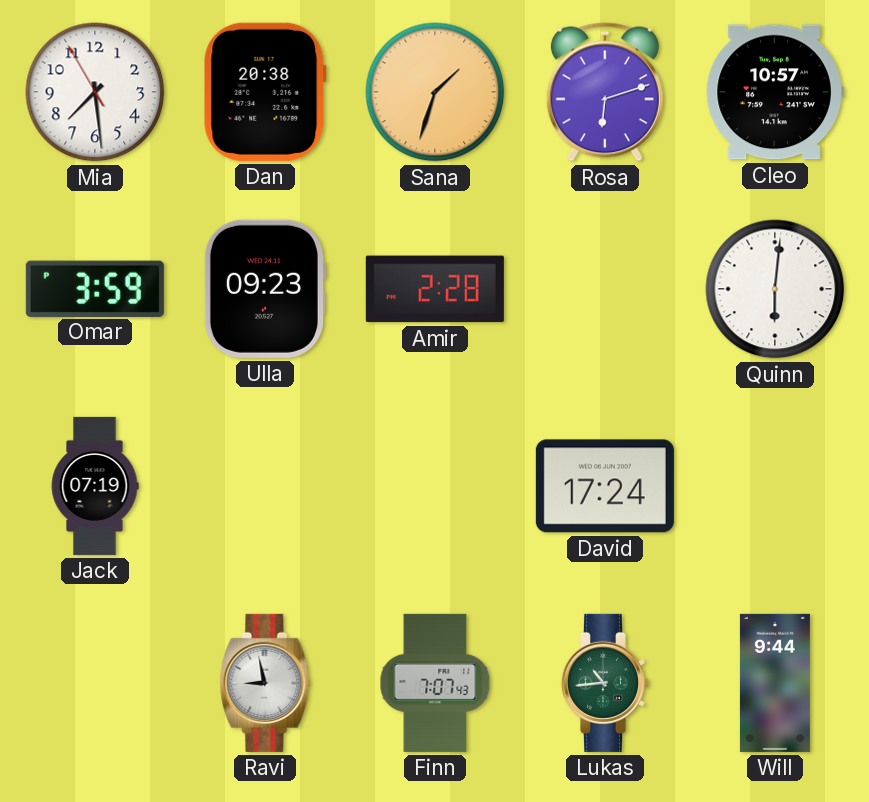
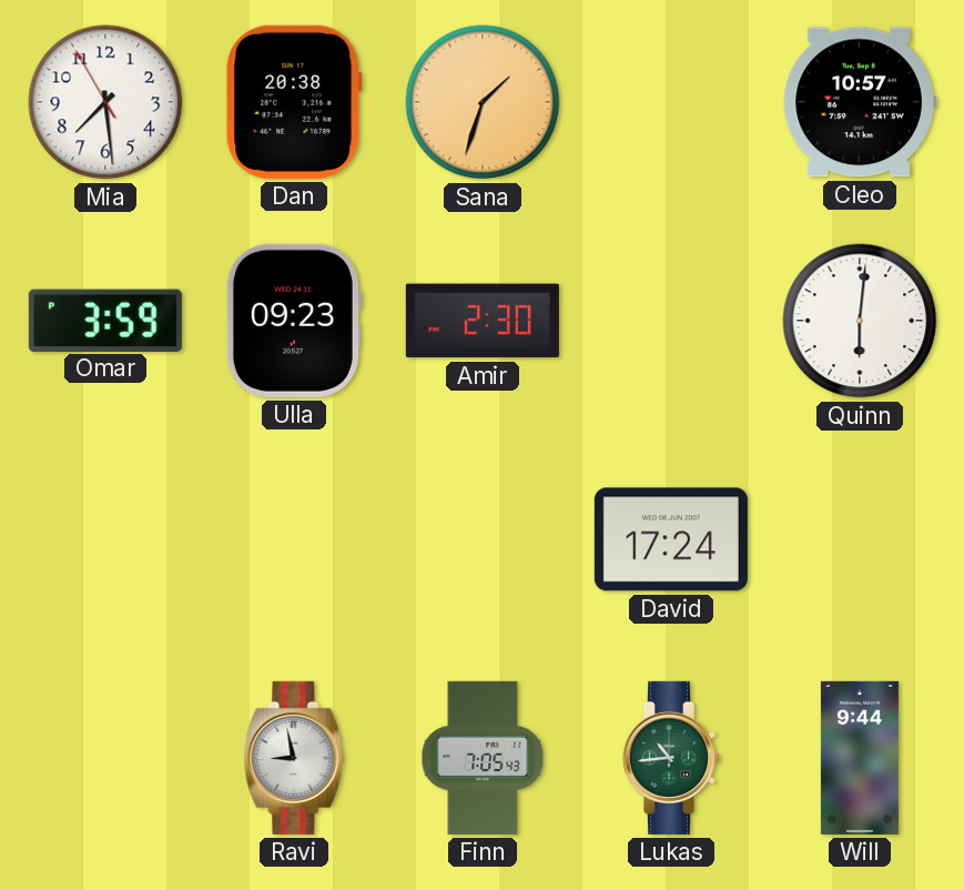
Rosa: 6:12 -> none
Amir: 2:28 -> 2:30
Jack: 07:19 -> none
Finn: 7:07 -> 7:05
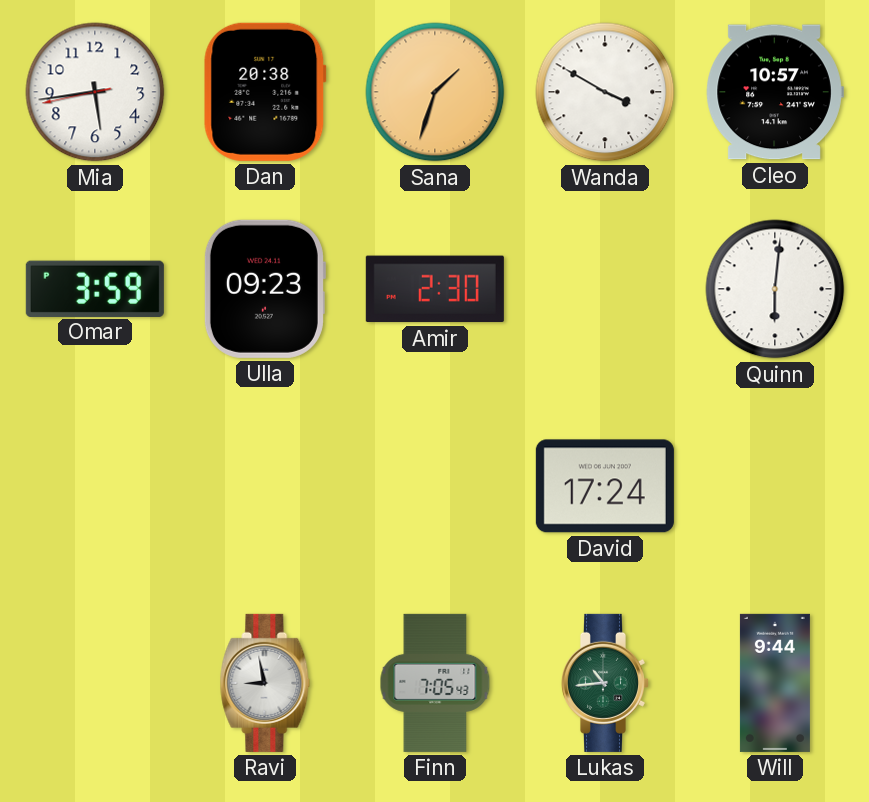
Mia: 7:28 -> 5:43
Wanda: none -> 3:50
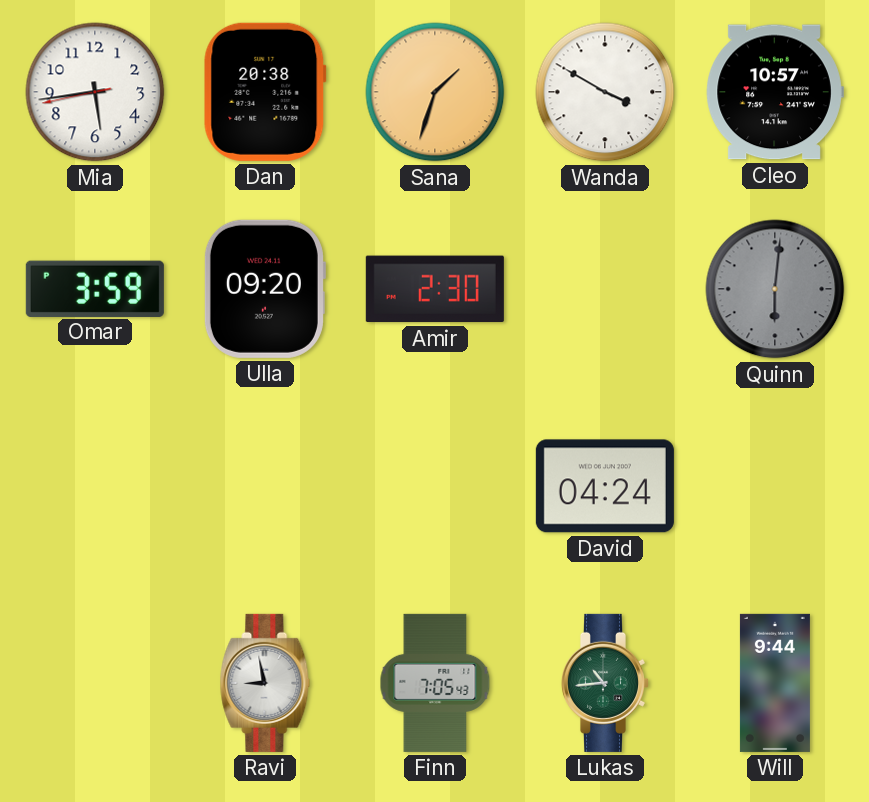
Ulla: 09:23 -> 09:20
Quinn dial: white -> grey
David: 17:24 -> 04:24
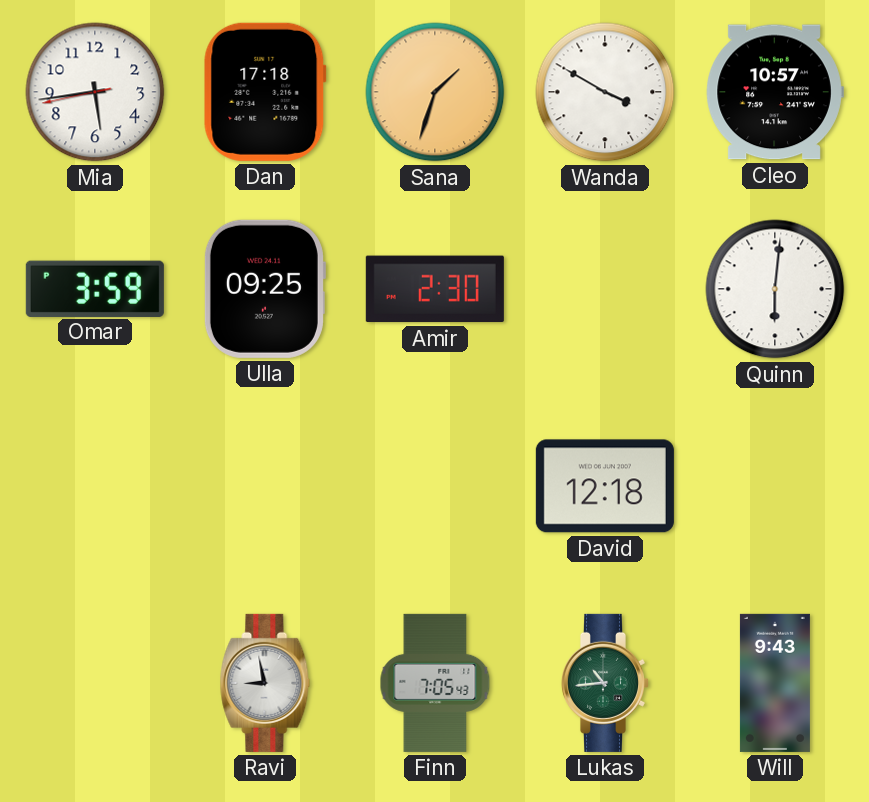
Dan: 20:38 -> 17:18
Ulla: 09:20 -> 09:25
Quinn dial: grey -> white
David: 04:24 -> 12:18
Will: 9:44 -> 9:43
